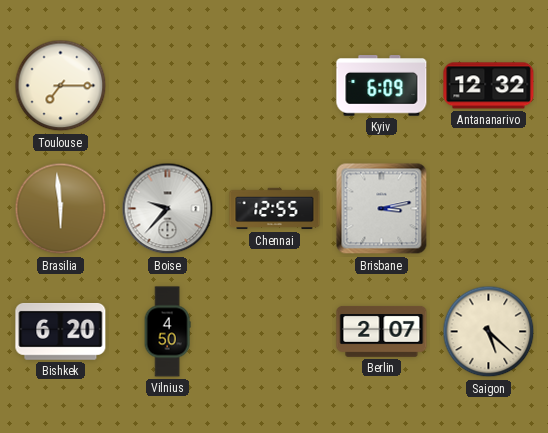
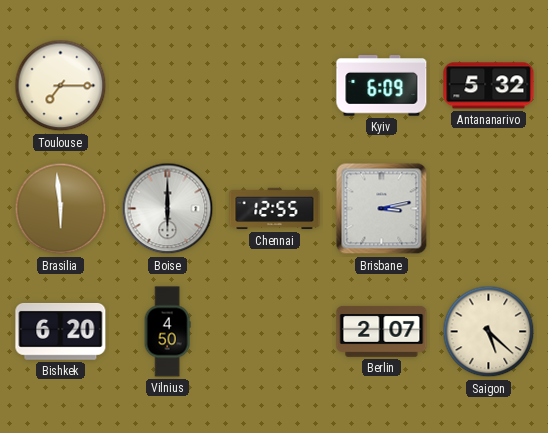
Antananarivo: 12:32 -> 5:32
Boise: 9:37 -> 6:00
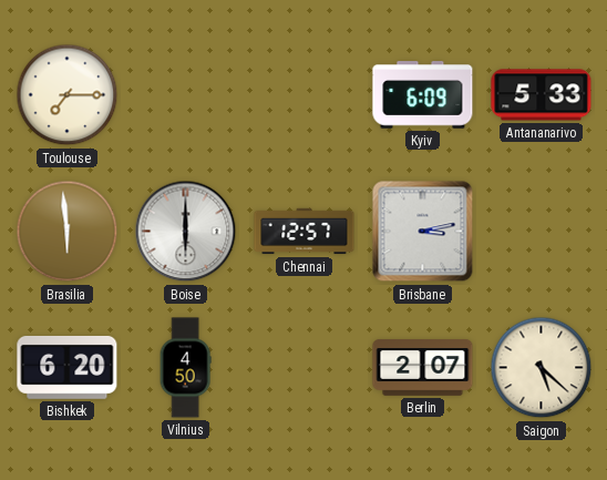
Antananarivo: 5:32 -> 5:33
Chennai: 12:55 -> 12:57
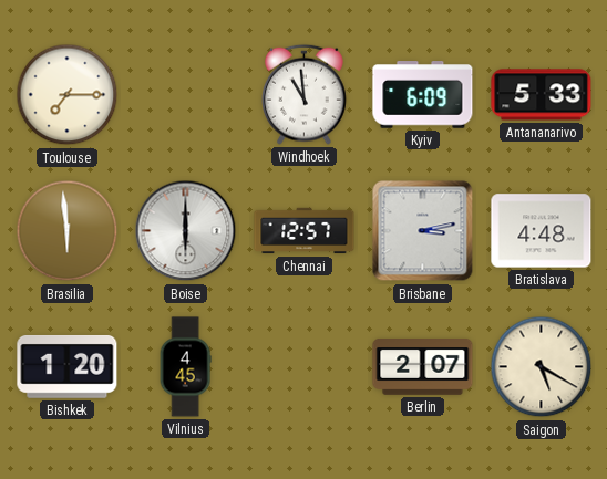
Windhoek: none -> 10:59
Bratislava: none -> 4:48
Bishkek: 6:20 -> 1:20
Vilnius: 4:50 -> 4:45
Saigon: 5:22 -> 5:20
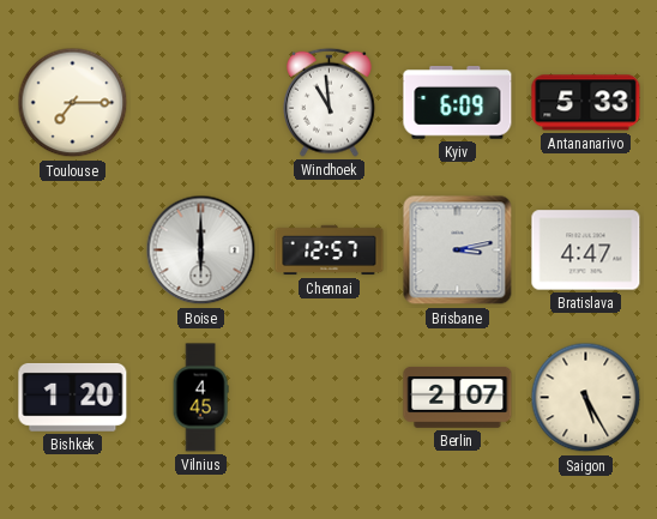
Brasilia: 5:59 -> none
Bratislava: 4:48 -> 4:47
Saigon: 5:20 -> 5:25
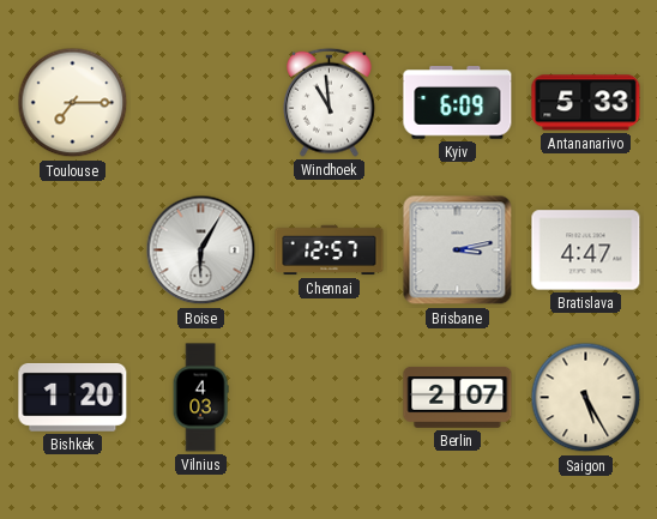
Boise: 6:00 -> 6:05
Vilnius: 4:45 -> 4:03
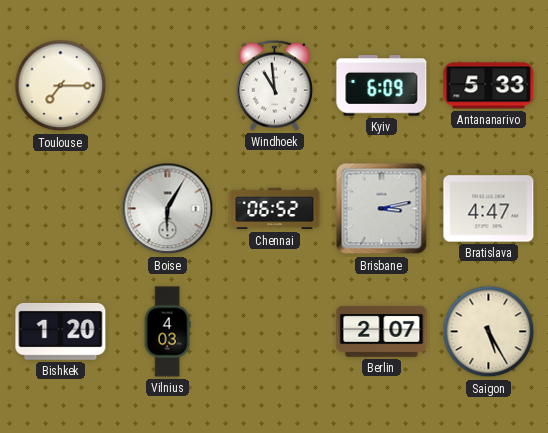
Chennai: 12:57 -> 06:52
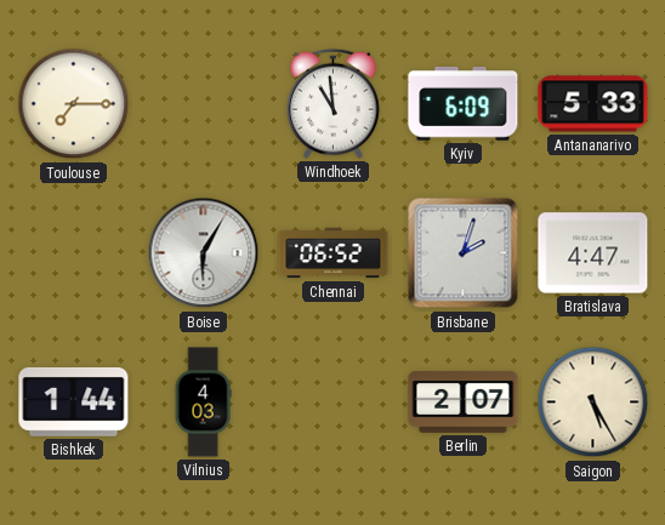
Brisbane: 3:13 -> 2:03
Bishkek: 1:20 -> 1:44
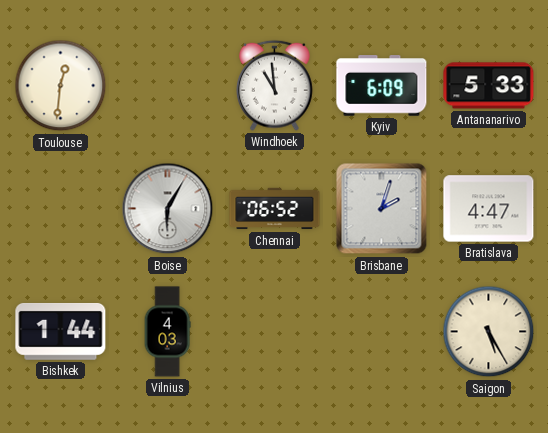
Toulouse: 7:15 -> 12:31
Berlin: 2:07 -> none
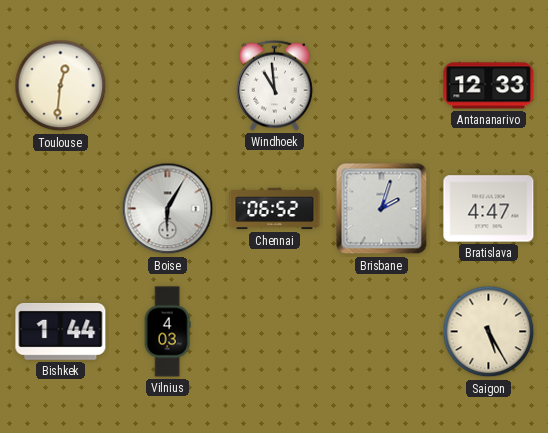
Kyiv: 6:09 -> none
Antananarivo: 5:33 -> 12:33
